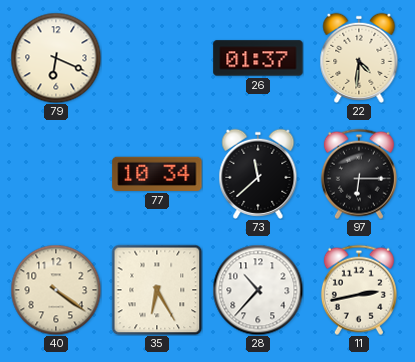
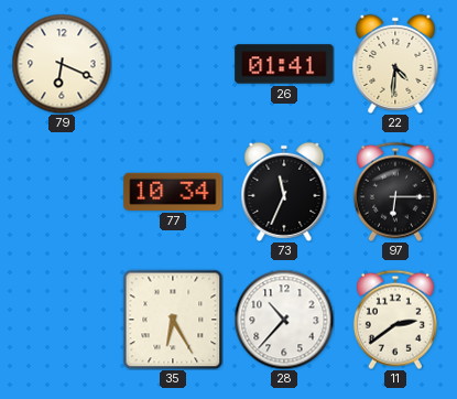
26: 01:37 -> 01:41
73: 11:38 -> 11:34
40: 4:21 -> none
11: 2:43 -> 2:39
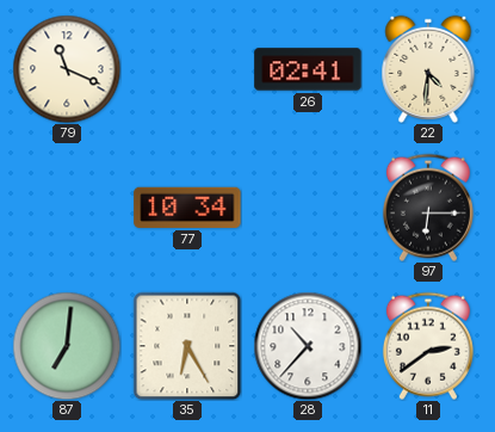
79: 6:19 -> 11:19
26: 01:41 -> 02:41
73: 11:34 -> none
87: none -> 7:01
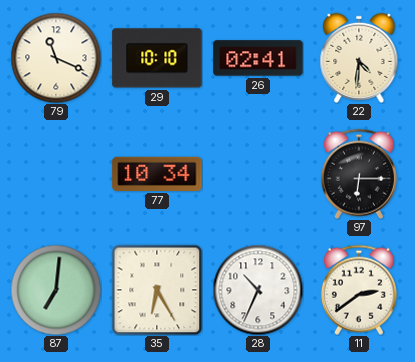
29: none -> 10:10
28: 10:37 -> 10:34
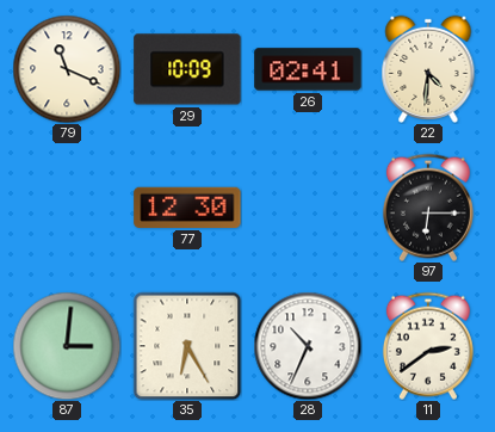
29: 10:10 -> 10:09
77: 10:34 -> 12:30
87: 7:01 -> 3:01
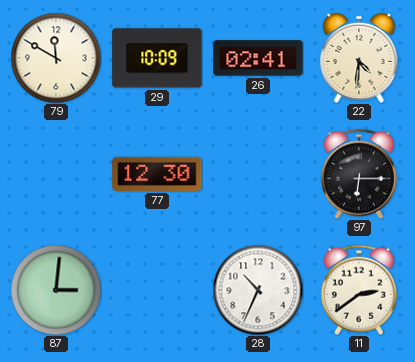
79: 11:19 -> 11:50
35: 6:25 -> none
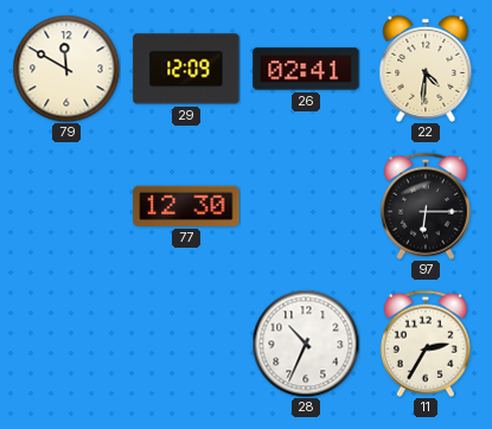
29: 10:09 -> 12:09
87: 3:01 -> none
11: 2:39 -> 2:35
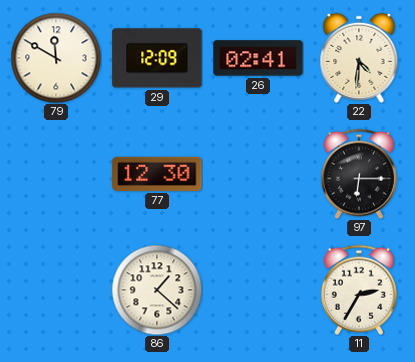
86: none -> 1:22
28: 10:34 -> none
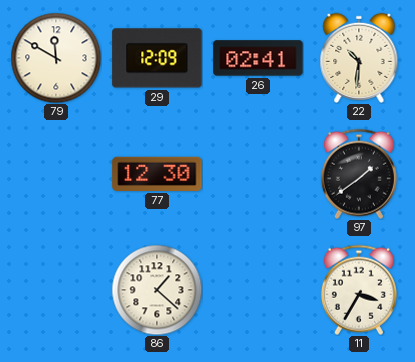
22: 4:31 -> 10:31
97: 6:15 -> 1:39
11: 2:35 -> 3:35
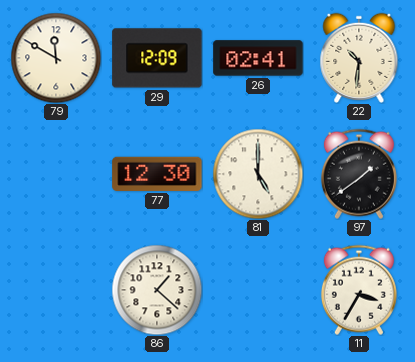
81: none -> 5:00
